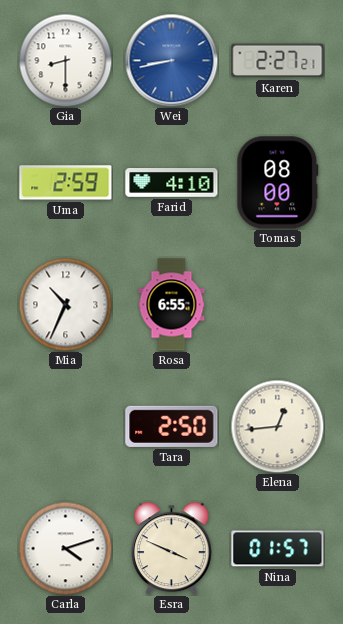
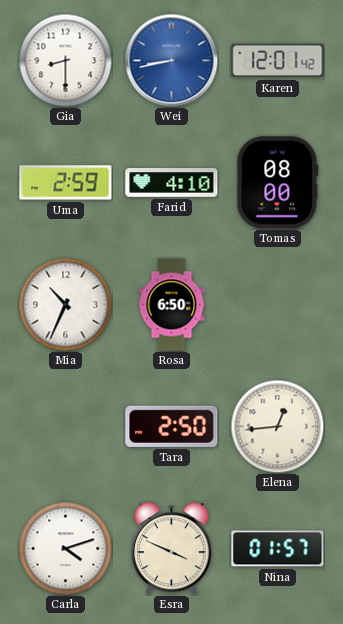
Karen: 2:27 -> 12:01
Rosa: 6:55 -> 6:50
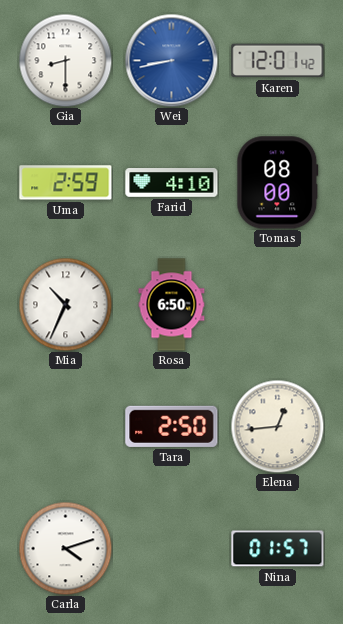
Esra: 3:49 -> none
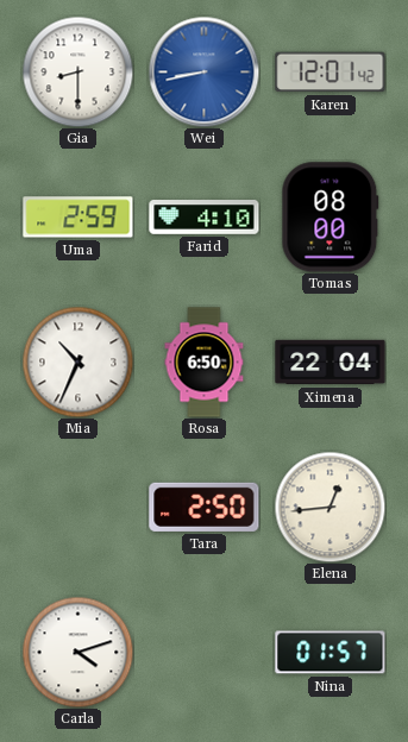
Ximena: none -> 22:04
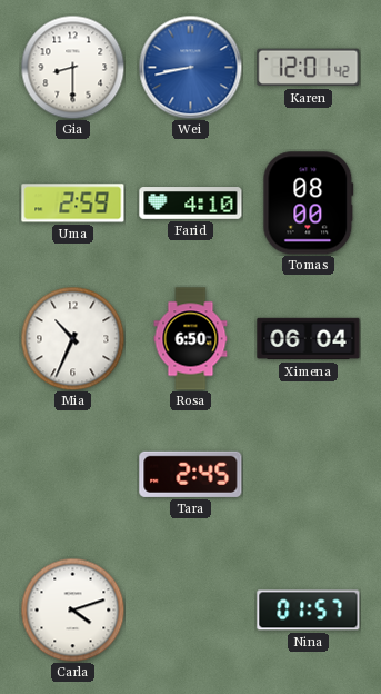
Ximena: 22:04 -> 06:04
Tara: 2:50 -> 2:45
Elena: 12:44 -> none
